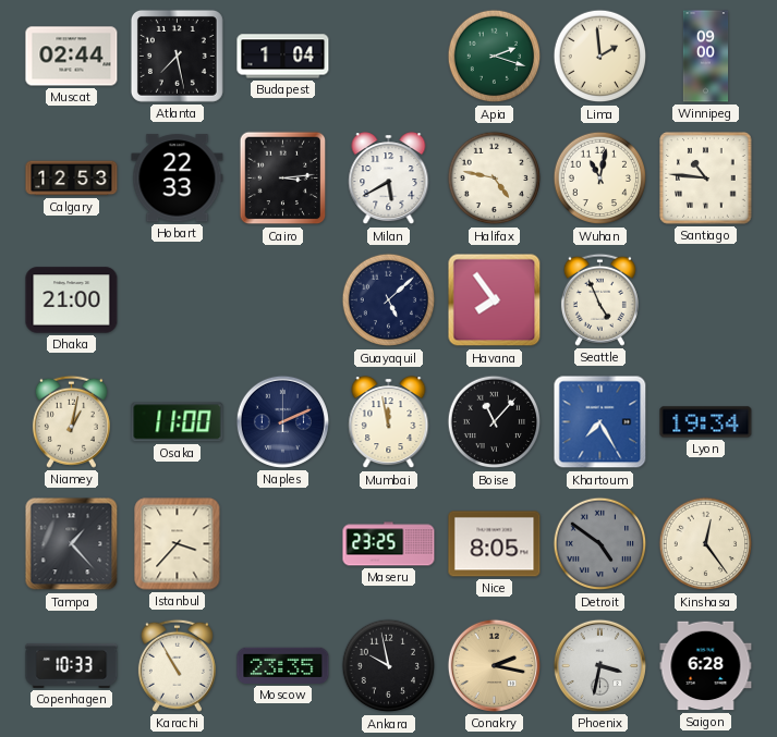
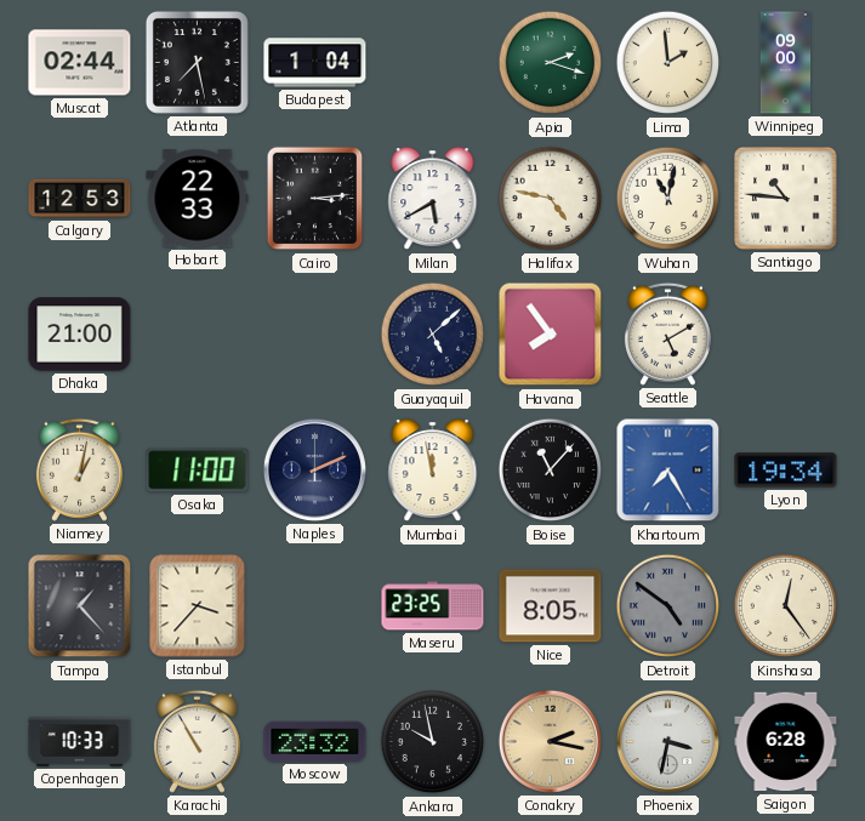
Seattle: 4:56 -> 5:10
Moscow: 23:35 -> 23:32
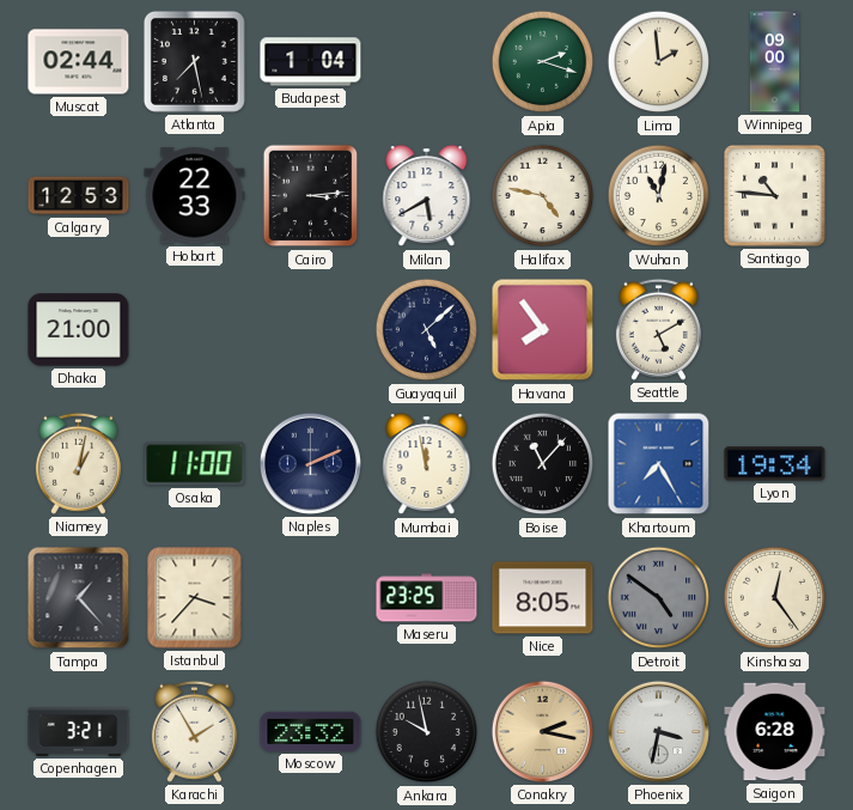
Copenhagen: 10:33 -> 3:21
Karachi: 10:55 -> 1:55
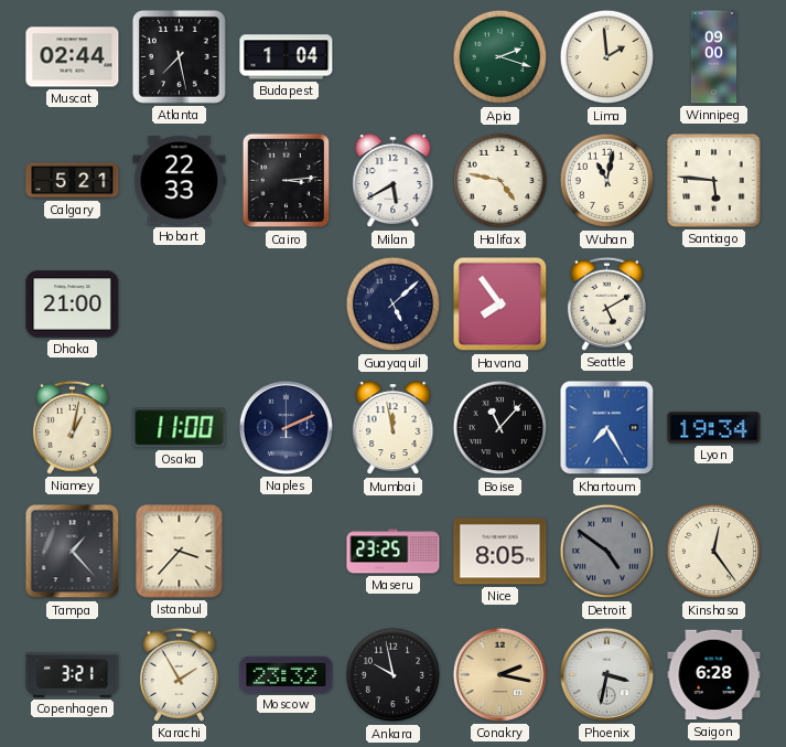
Calgary: 12:53 -> 5:21
Santiago: 10:46 -> 5:46
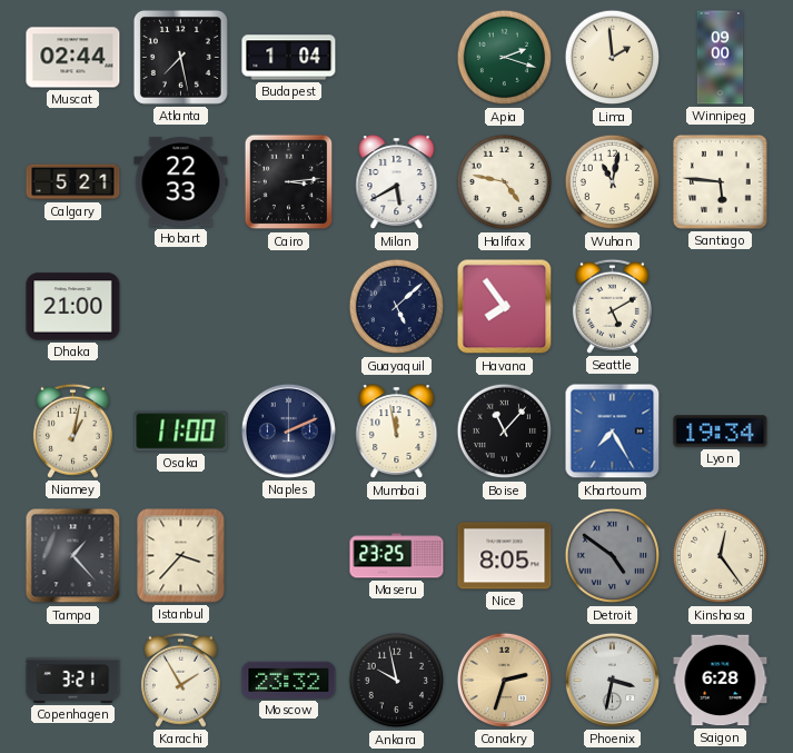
Conakry: 2:17 -> 2:33
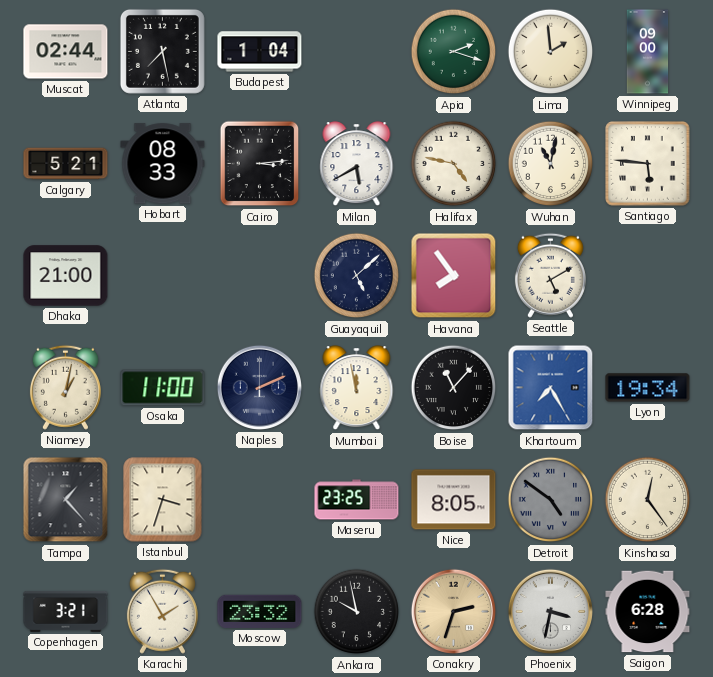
Hobart: 22:33 -> 08:33
Istanbul: 3:37 -> 3:33
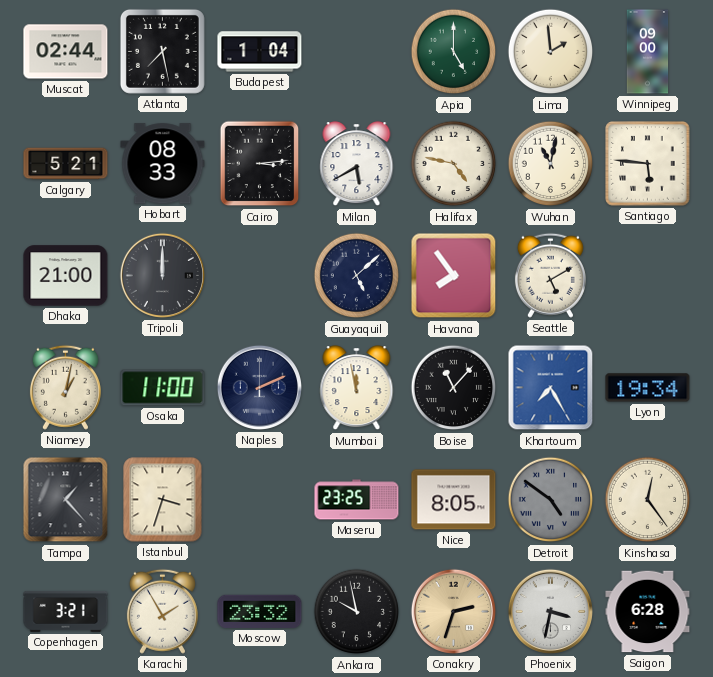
Apia: 2:18 -> 5:00
Tripoli: none -> 12:00
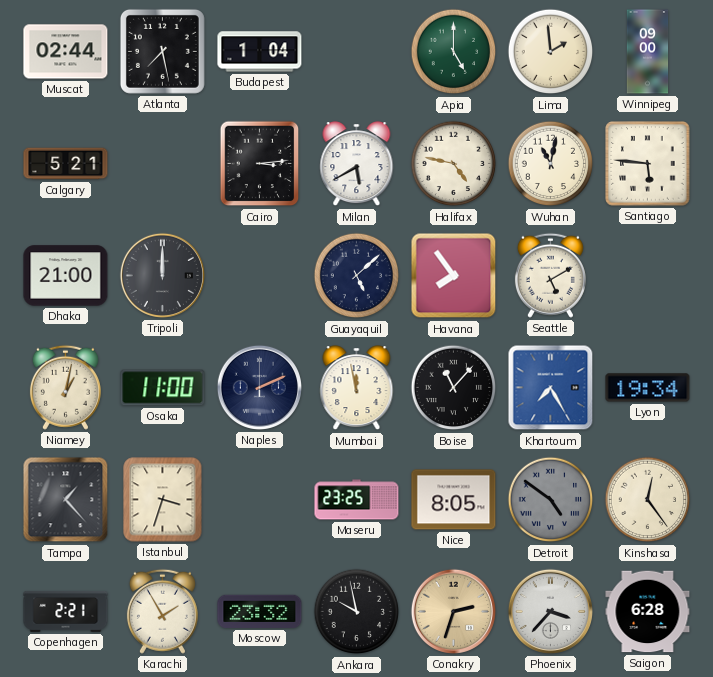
Hobart: 08:33 -> none
Copenhagen: 3:21 -> 2:21
Phoenix: 3:32 -> 3:37
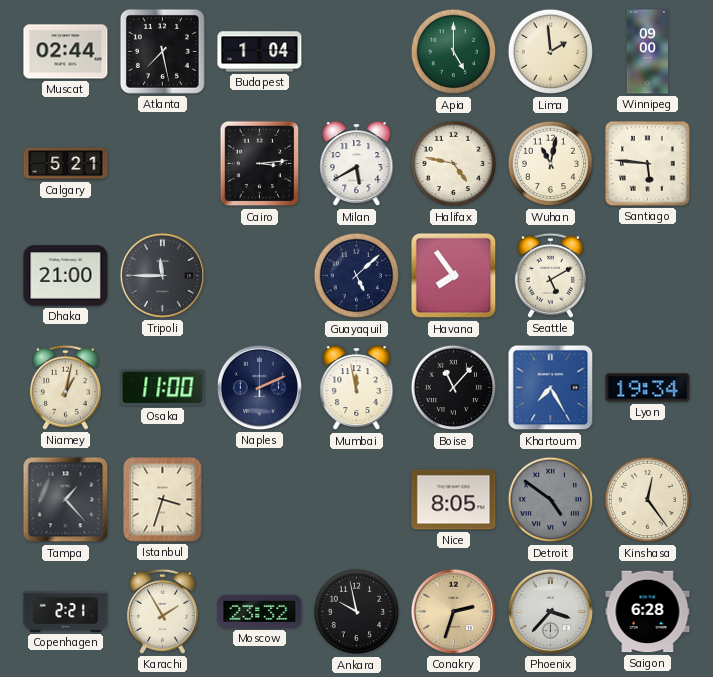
Tripoli: 12:00 -> 11:45
Maseru: 23:25 -> none
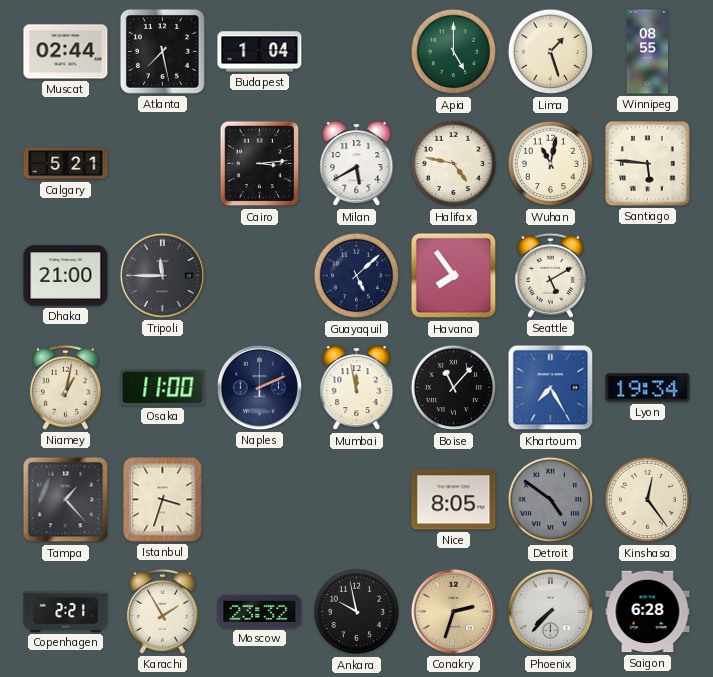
Lima: 1:59 -> 1:27
Winnipeg: 09:00 -> 08:55
Phoenix: 3:37 -> 7:37
